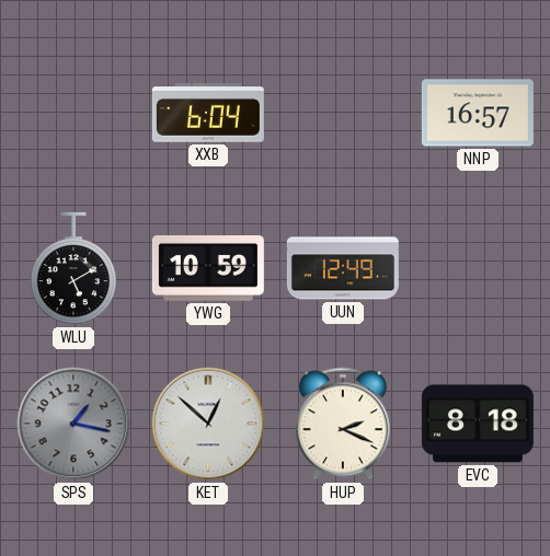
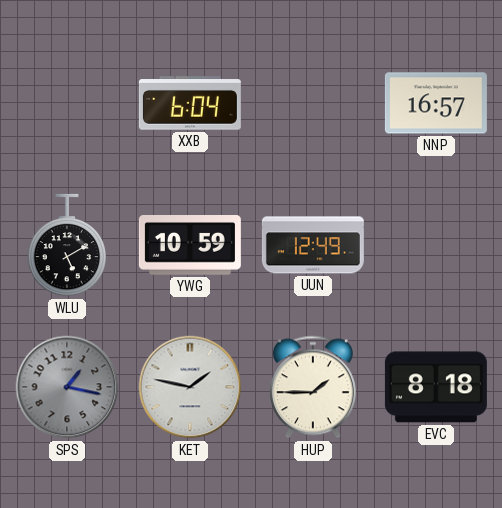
KET: 12:52 -> 1:47
HUP: 2:19 -> 1:45
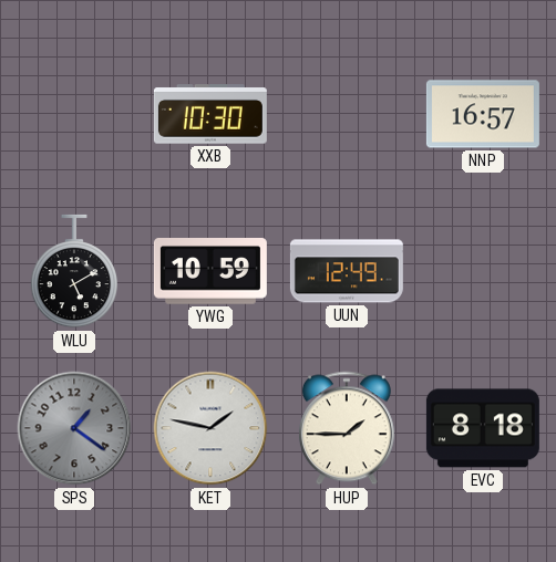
XXB: 6:04 -> 10:30
SPS: 1:17 -> 1:21
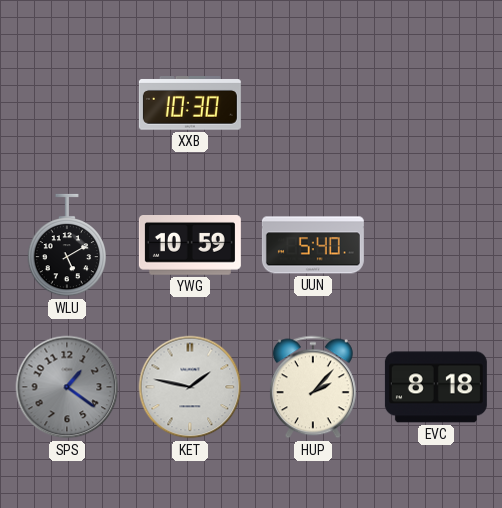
NNP: 16:57 -> none
UUN: 12:49 -> 5:40
HUP: 1:45 -> 2:07
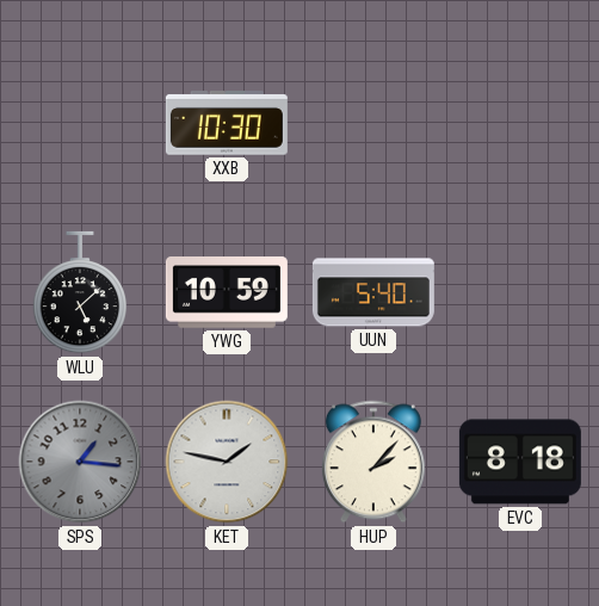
WLU: 5:10 -> 5:08
SPS: 1:21 -> 1:16
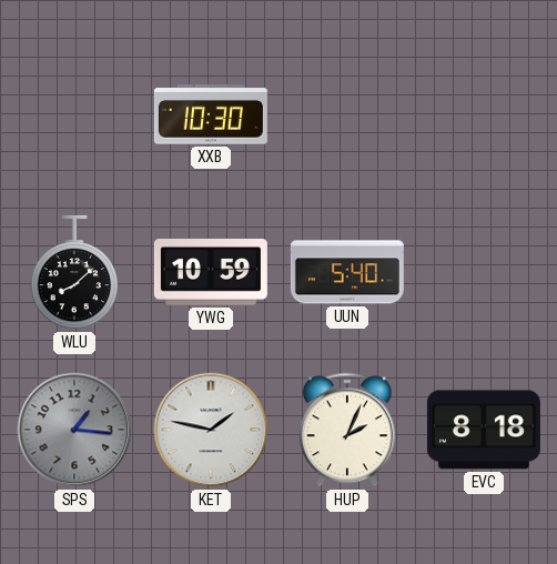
WLU: 5:08 -> 8:08
HUP: 2:07 -> 2:04
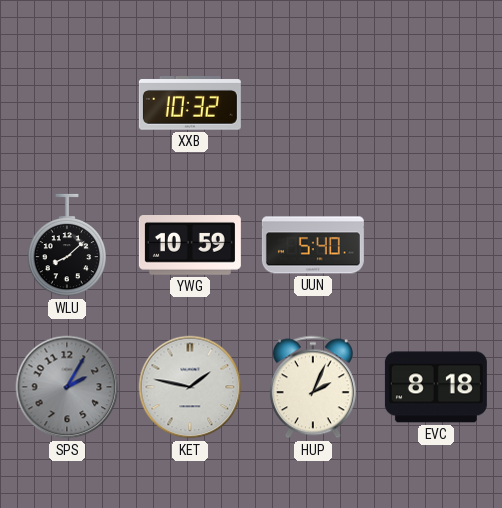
XXB: 10:30 -> 10:32
SPS: 1:16 -> 2:05
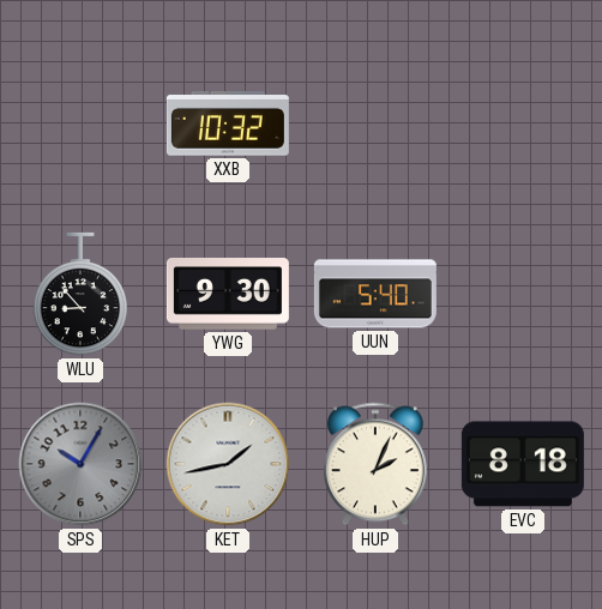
WLU: 8:08 -> 8:53
YWG: 10:59 -> 9:30
SPS: 2:05 -> 10:05
KET: 1:47 -> 1:43
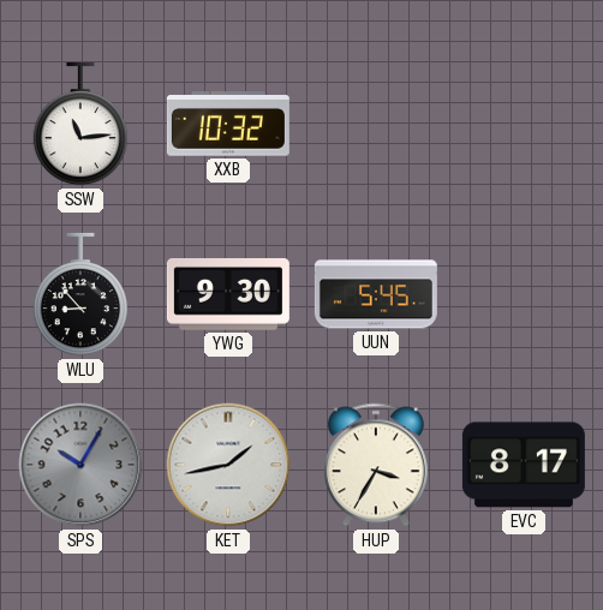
SSW: none -> 11:14
UUN: 5:40 -> 5:45
HUP: 2:04 -> 3:35
EVC: 8:18 -> 8:17
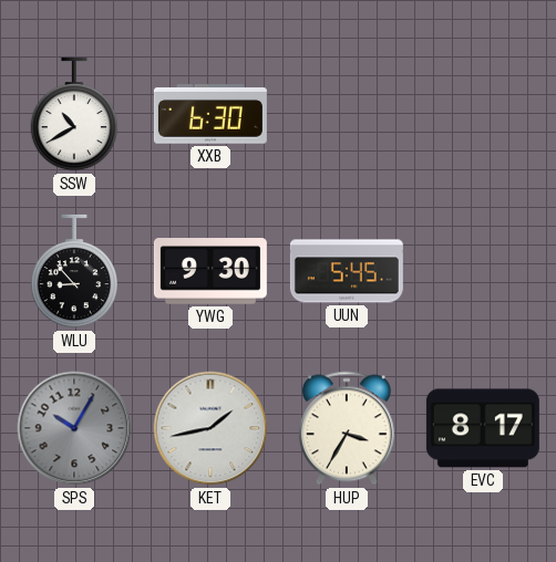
SSW: 11:14 -> 10:40
XXB: 10:32 -> 6:30
